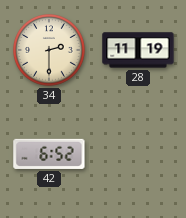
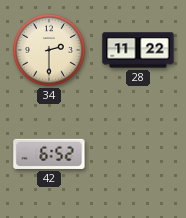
28: 11:19 -> 11:22
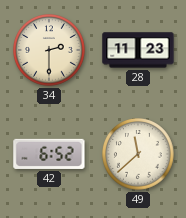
28: 11:22 -> 11:23
49: none -> 11:38
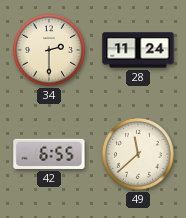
28: 11:23 -> 11:24
42: 6:52 -> 6:55
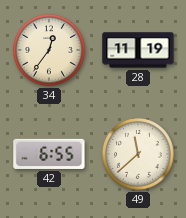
34: 2:30 -> 12:36
28: 11:24 -> 11:19
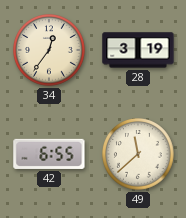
28: 11:19 -> 3:19
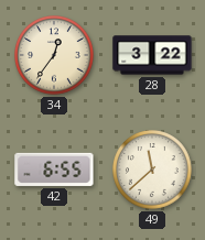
28: 3:19 -> 3:22
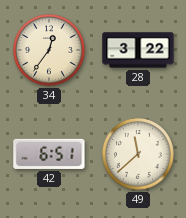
42: 6:55 -> 6:51
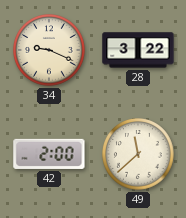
34: 12:36 -> 9:19
42: 6:51 -> 2:00
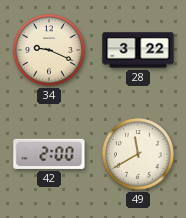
49: 11:38 -> 11:40
